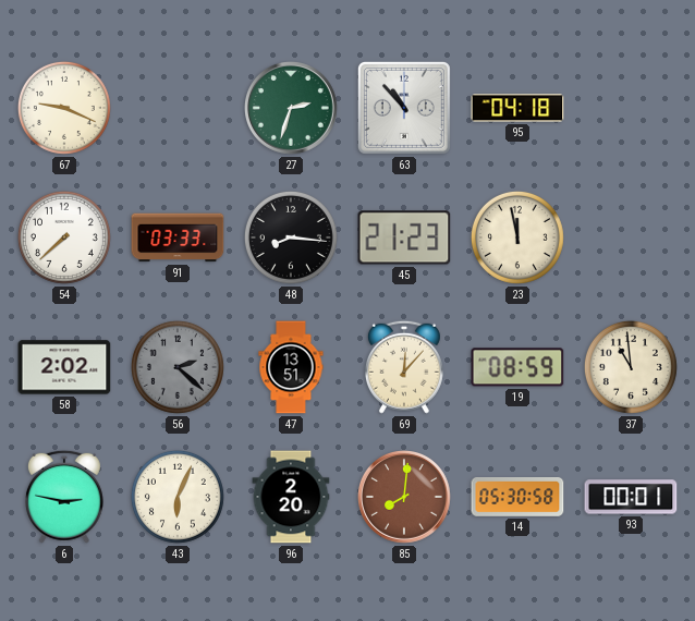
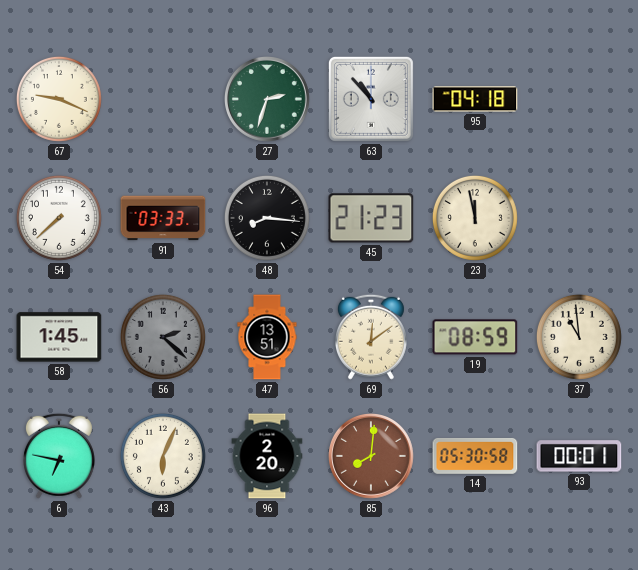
58: 2:02 -> 1:45
69: 12:07 -> 12:09
6: 2:47 -> 6:47
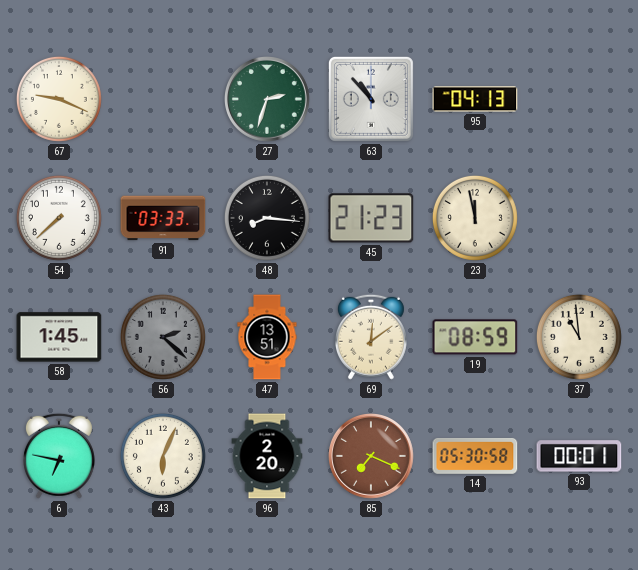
95: 04:18 -> 04:13
85: 8:01 -> 7:19
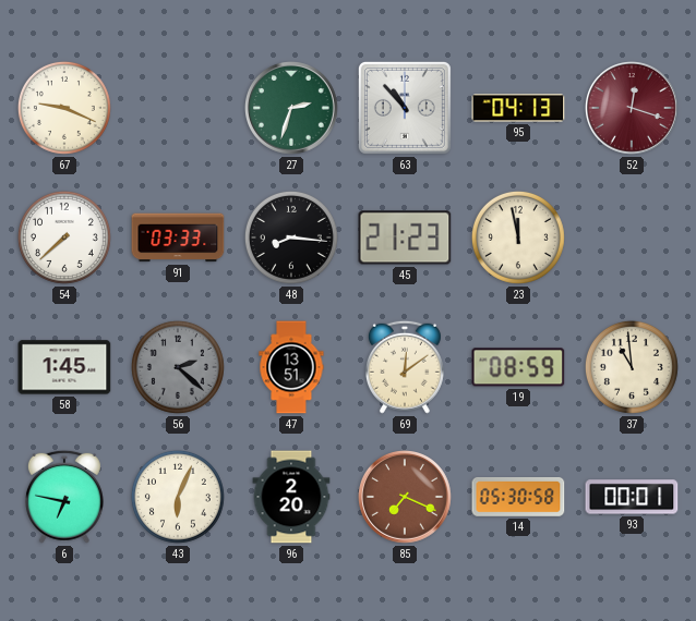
52: none -> 12:18
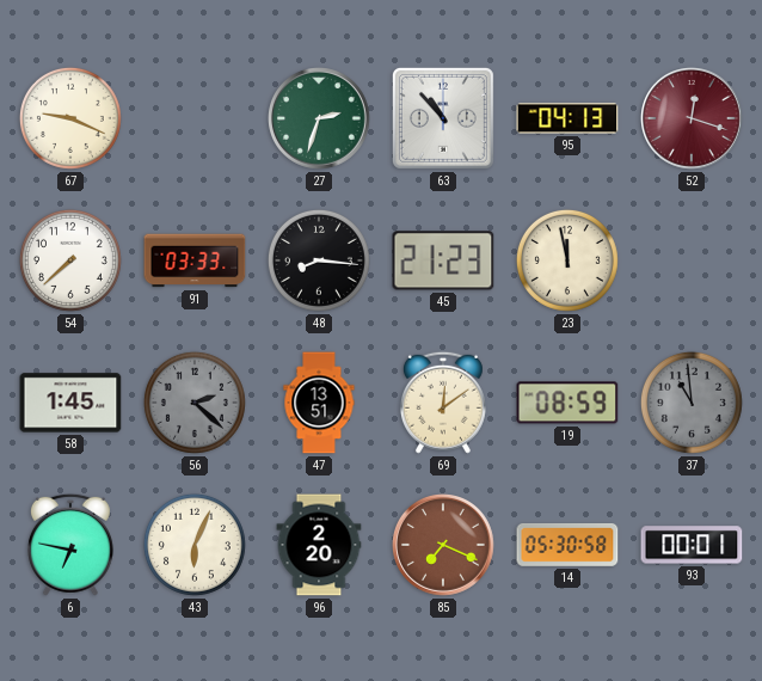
37 dial: cream -> grey
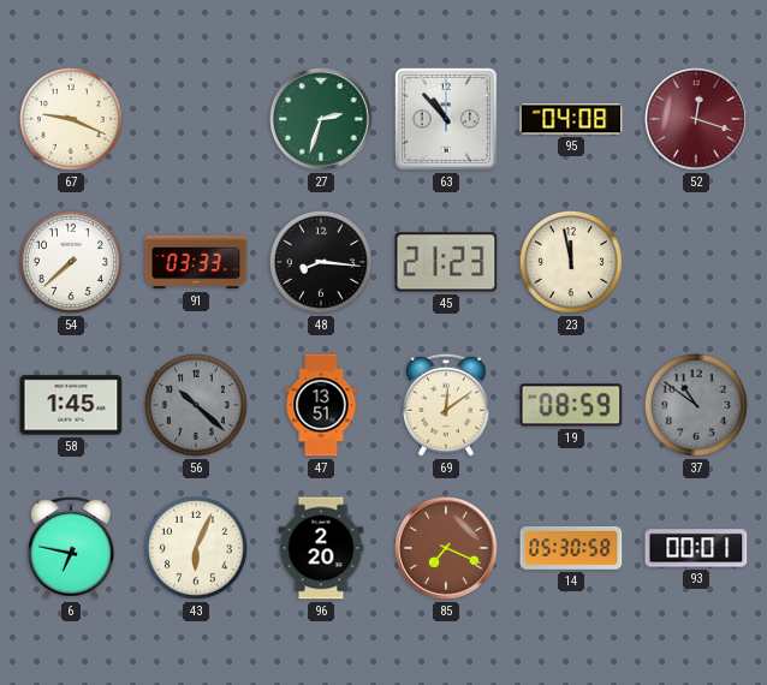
95: 04:13 -> 04:08
56: 2:22 -> 10:22
37: 10:59 -> 10:51
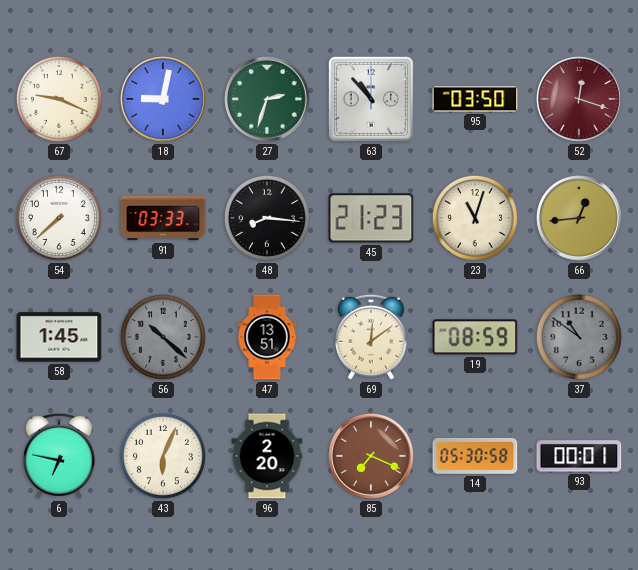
18: none -> 9:02
95: 04:08 -> 03:50
23: 11:58 -> 11:03
66: none -> 12:44
